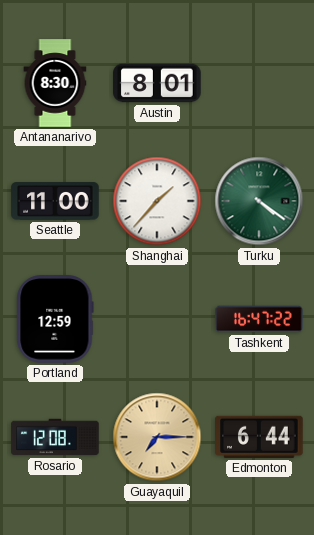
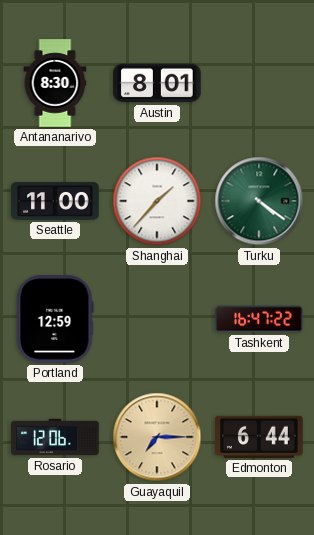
Rosario: 12:08 -> 12:06
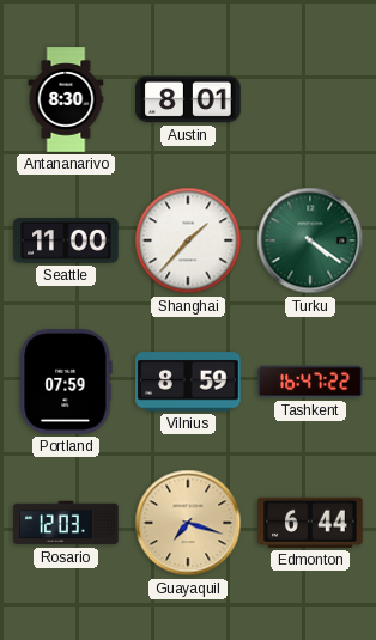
Portland: 12:59 -> 07:59
Vilnius: none -> 8:59
Rosario: 12:06 -> 12:03
Guayaquil: 7:15 -> 7:18
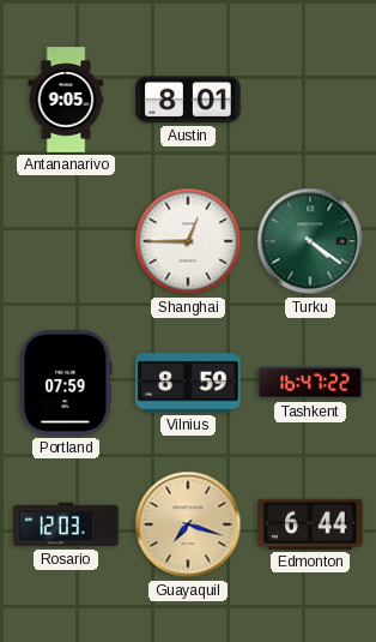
Antananarivo: 8:30 -> 9:05
Seattle: 11:00 -> none
Shanghai: 1:37 -> 12:45
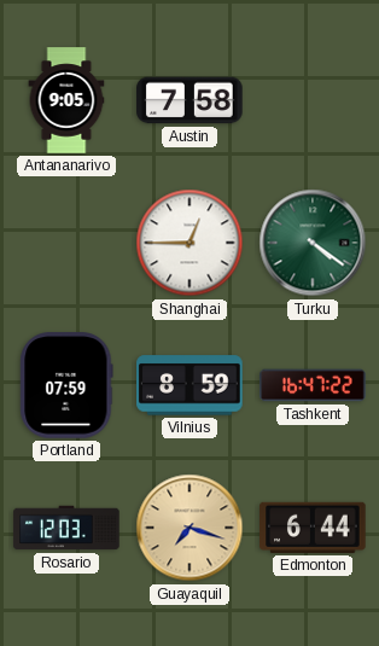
Austin: 8:01 -> 7:58
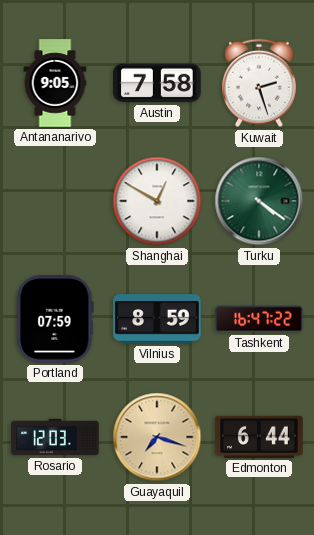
Kuwait: none -> 2:27
Shanghai: 12:45 -> 12:50
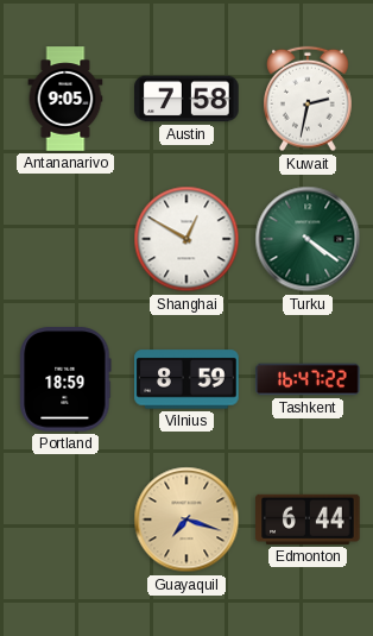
Kuwait: 2:27 -> 2:32
Portland: 07:59 -> 18:59
Rosario: 12:03 -> none
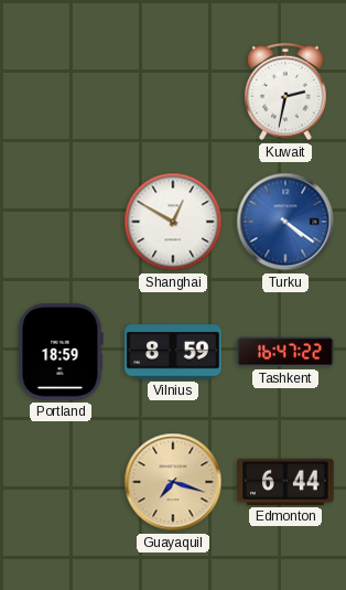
Antananarivo: 9:05 -> none
Austin: 7:58 -> none
Turku dial: green -> blue
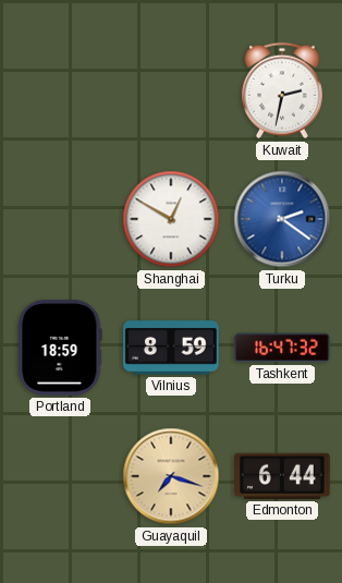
Turku: 4:21 -> 2:21
Tashkent: 16:47:22 -> 16:47:32
